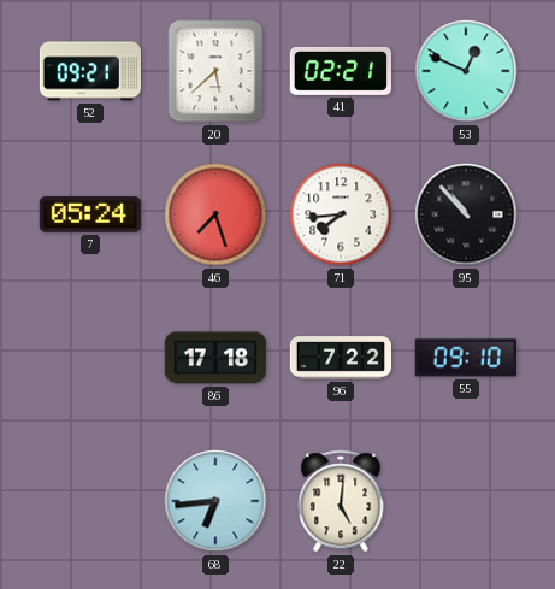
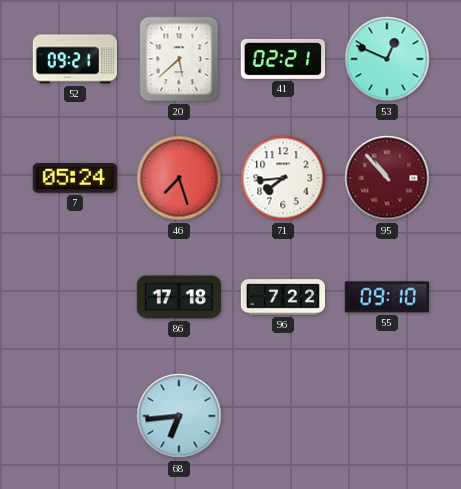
95 dial: black -> burgundy
22: 5:01 -> none
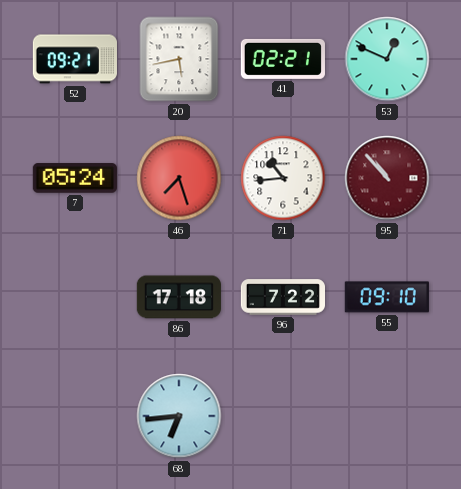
20: 5:38 -> 5:43
71: 7:44 -> 10:44
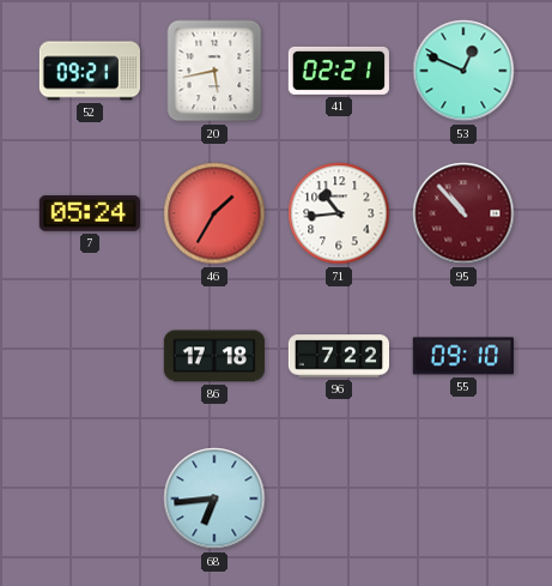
46: 7:27 -> 1:35
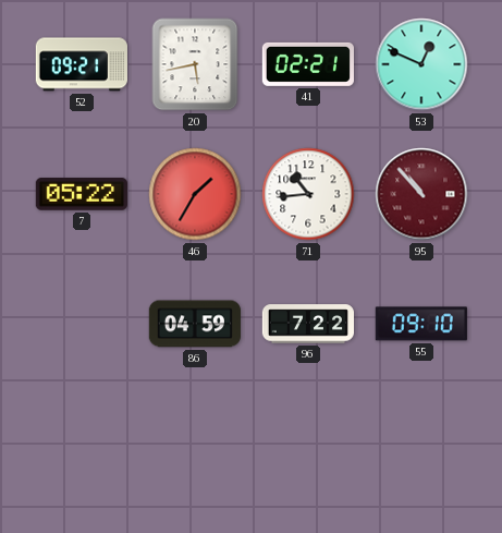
7: 05:24 -> 05:22
86: 17:18 -> 04:59
68: 6:44 -> none
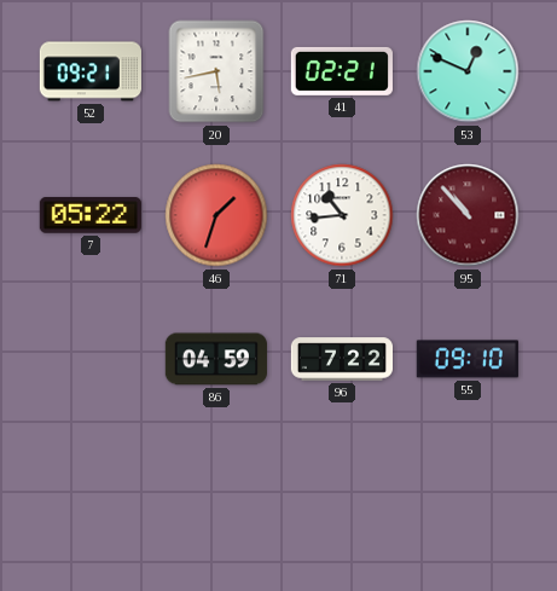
46: 1:35 -> 1:33
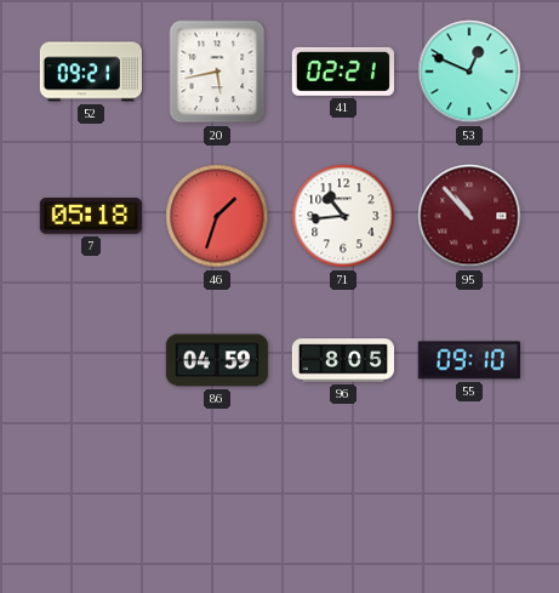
7: 05:22 -> 05:18
96: 7:22 -> 8:05
